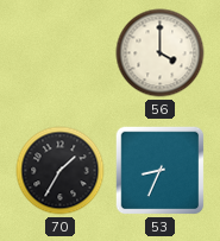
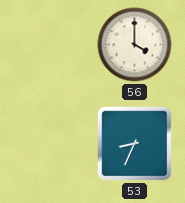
70: 1:35 -> none
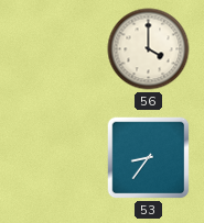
53: 8:34 -> 8:36
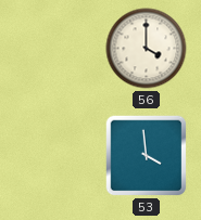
53: 8:36 -> 3:59
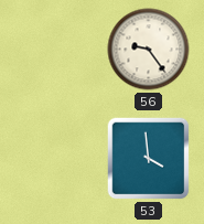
56: 4:00 -> 9:24
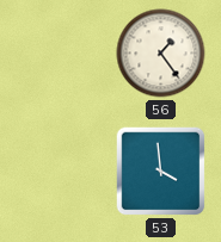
56: 9:24 -> 1:24
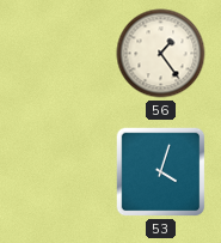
53: 3:59 -> 4:03
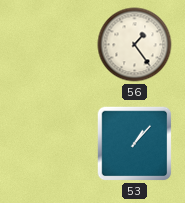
53: 4:03 -> 1:07
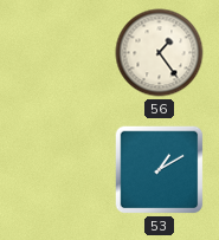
53: 1:07 -> 1:10
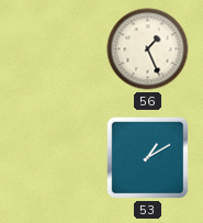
56: 1:24 -> 1:26
